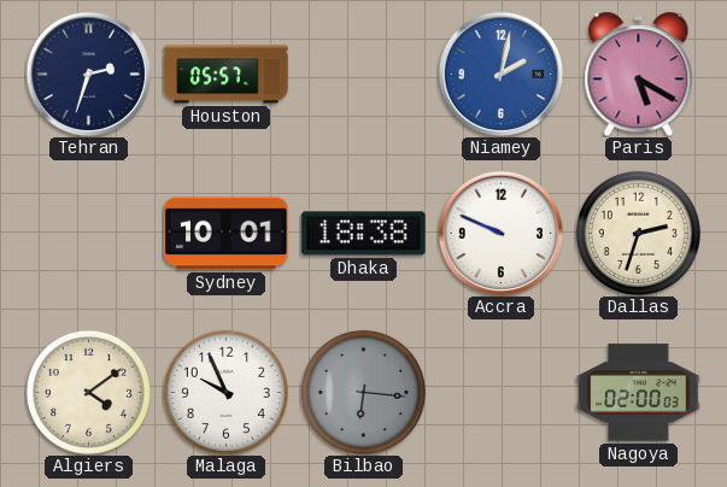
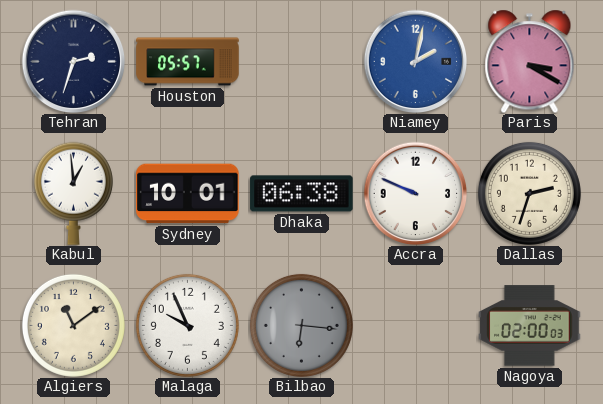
Paris: 5:20 -> 3:20
Kabul: none -> 12:59
Dhaka: 18:38 -> 06:38
Algiers: 4:09 -> 11:09
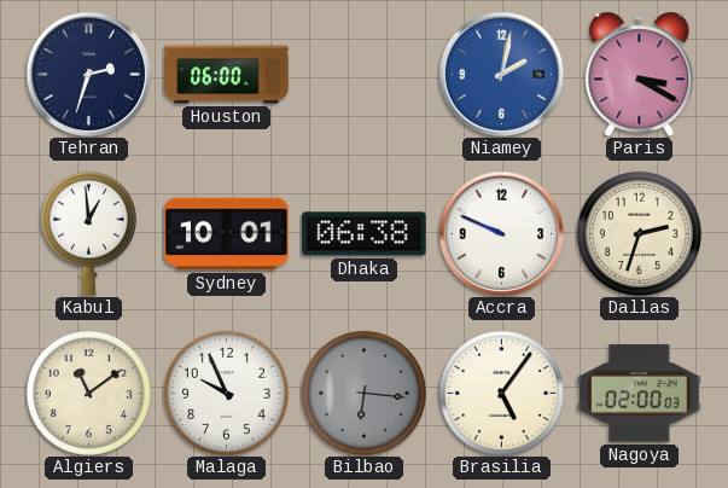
Houston: 05:57 -> 06:00
Brasilia: none -> 5:06
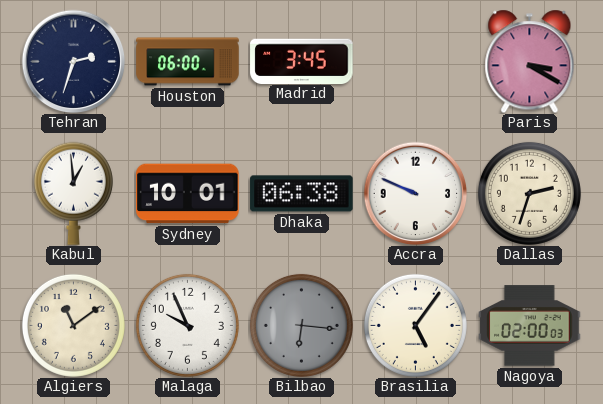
Madrid: none -> 3:45
Niamey: 2:02 -> none
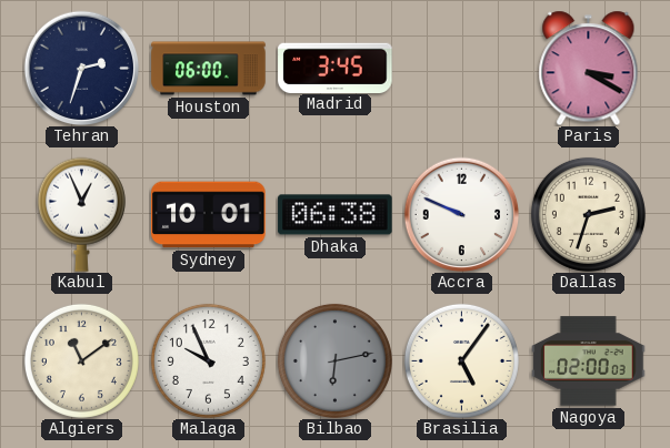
Kabul: 12:59 -> 12:56
Bilbao: 6:16 -> 6:13
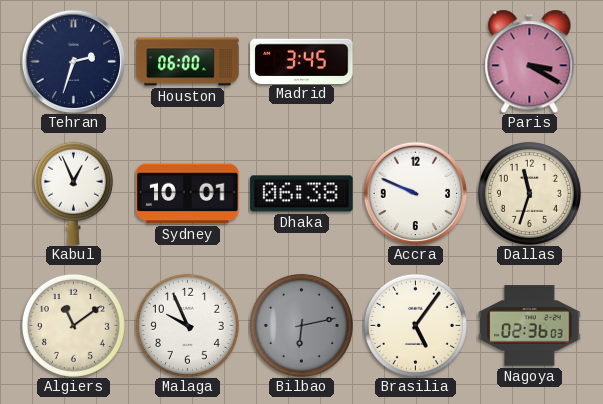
Dallas: 2:33 -> 11:33
Nagoya: 02:00 -> 02:36
